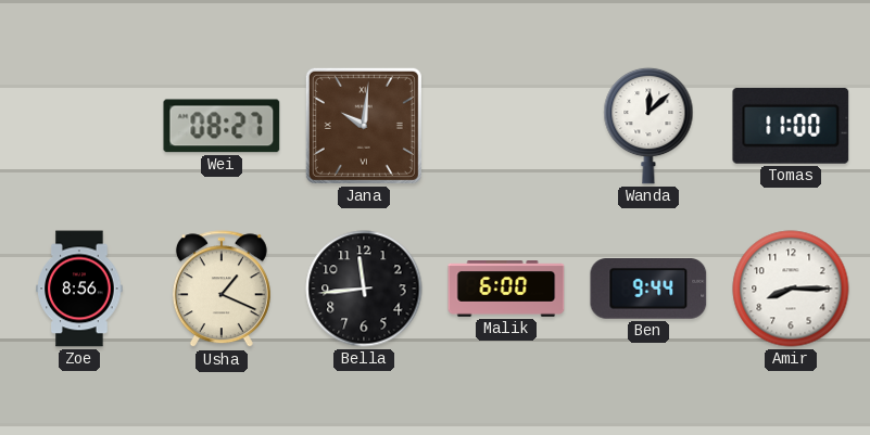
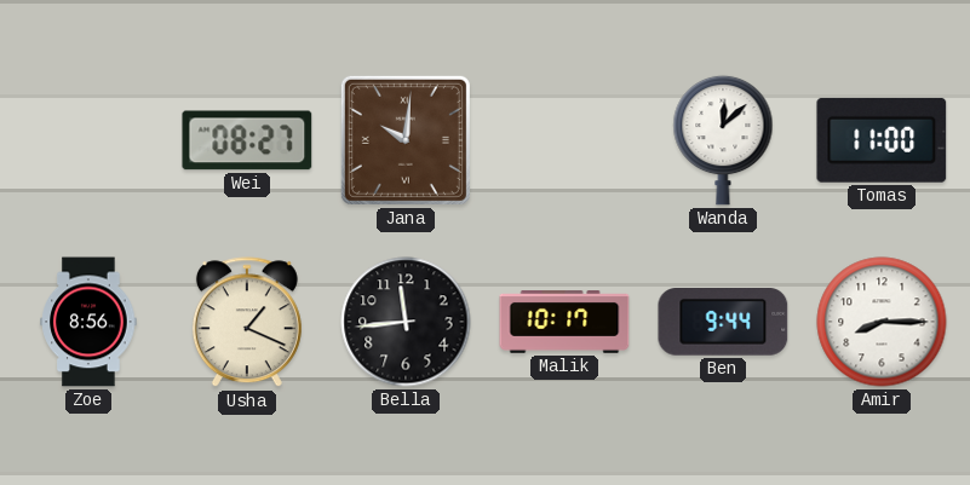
Malik: 6:00 -> 10:17
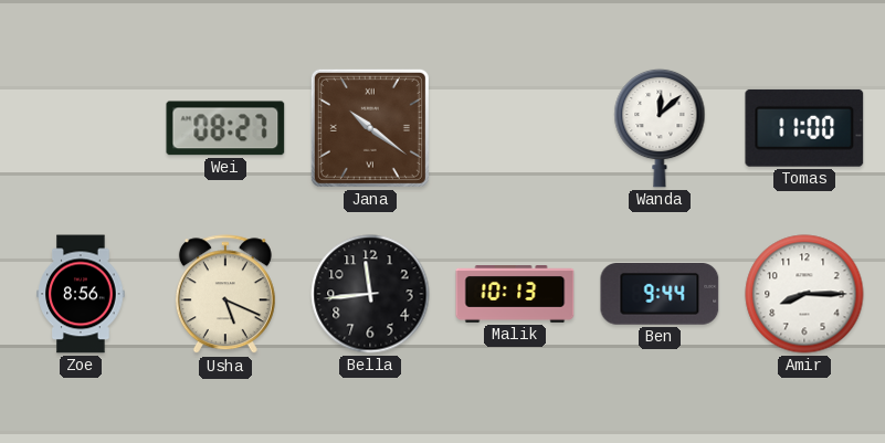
Jana: 10:01 -> 10:21
Usha: 1:19 -> 5:19
Malik: 10:17 -> 10:13
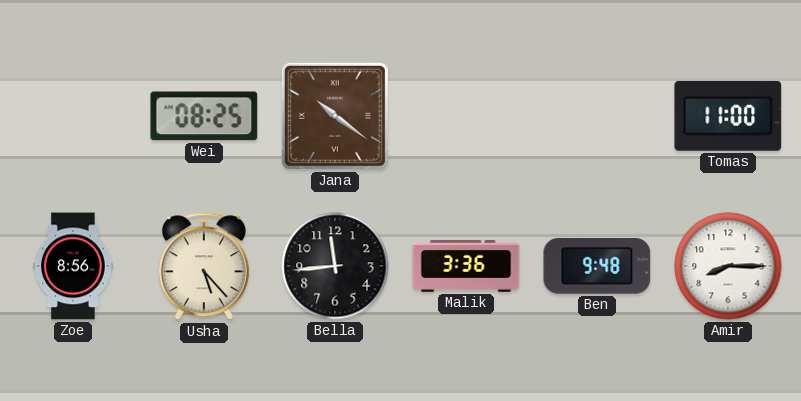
Wei: 08:27 -> 08:25
Wanda: 12:08 -> none
Usha: 5:19 -> 5:23
Malik: 10:13 -> 3:36
Ben: 9:44 -> 9:48
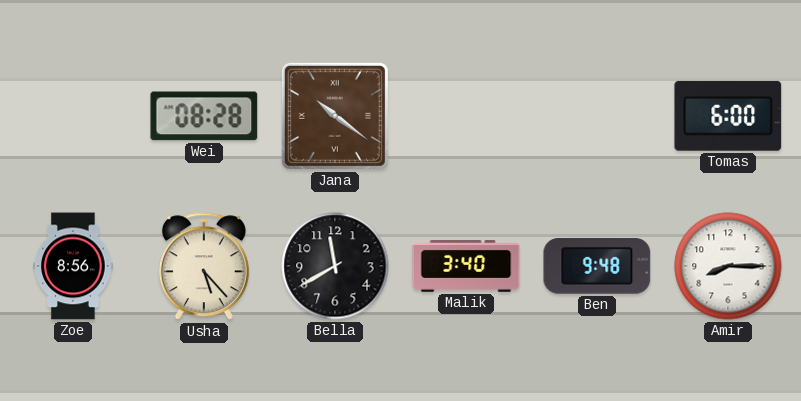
Wei: 08:25 -> 08:28
Tomas: 11:00 -> 6:00
Bella: 11:44 -> 11:40
Malik: 3:36 -> 3:40
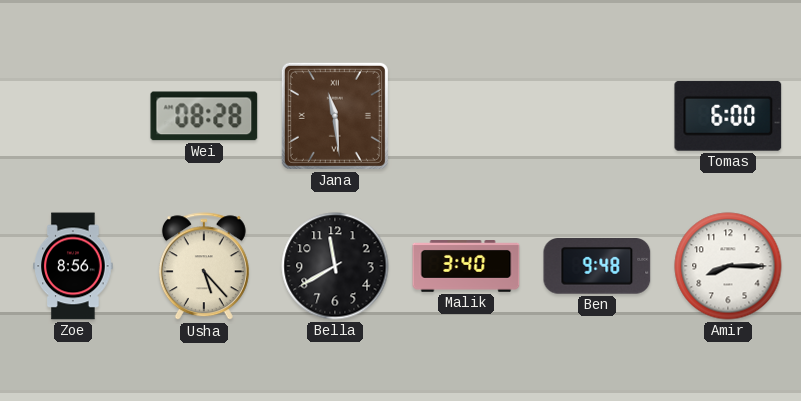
Jana: 10:21 -> 11:29
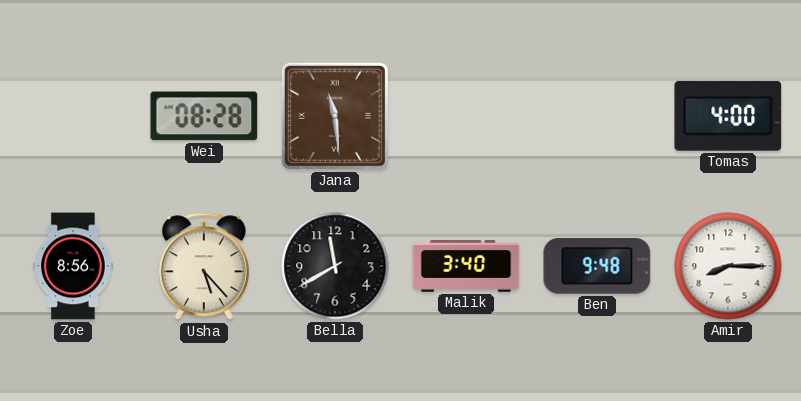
Tomas: 6:00 -> 4:00
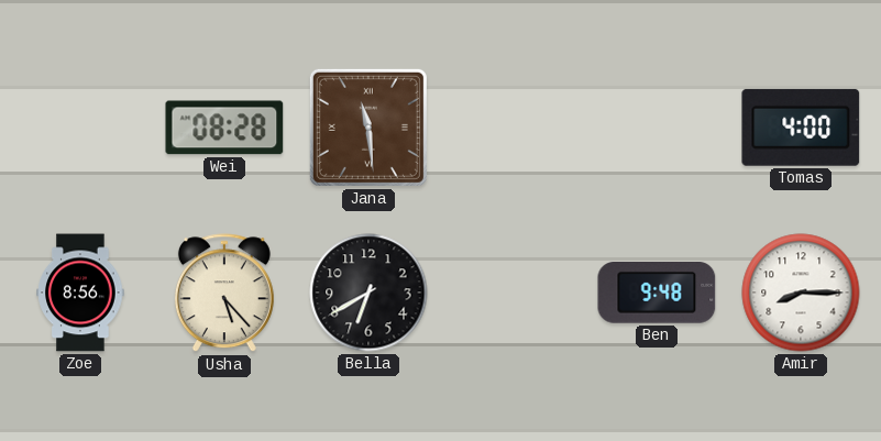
Bella: 11:40 -> 6:40
Malik: 3:40 -> none
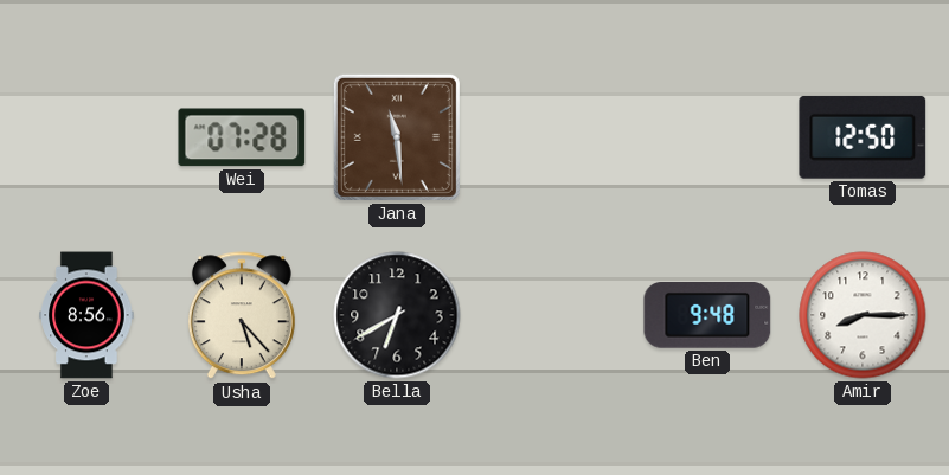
Wei: 08:28 -> 07:28
Tomas: 4:00 -> 12:50
